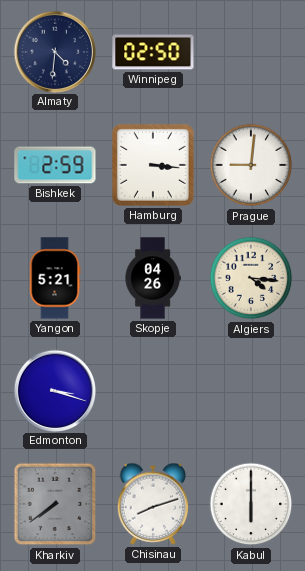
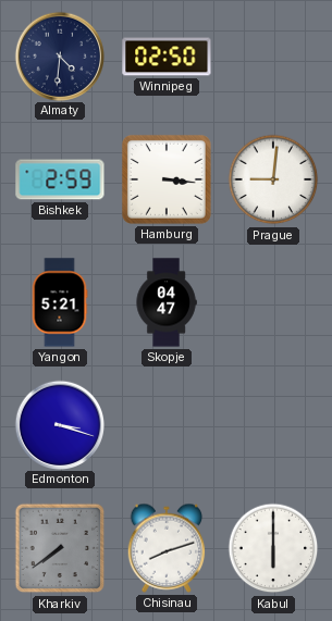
Skopje: 04:26 -> 04:47
Algiers: 4:16 -> none
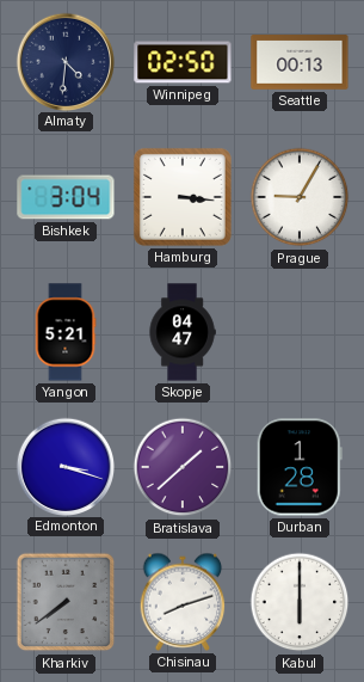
Seattle: none -> 00:13
Bishkek: 2:59 -> 3:04
Prague: 9:01 -> 9:05
Bratislava: none -> 1:38
Durban: none -> 1:28
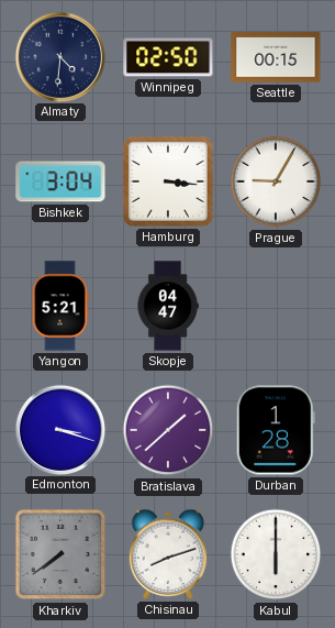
Seattle: 00:13 -> 00:15
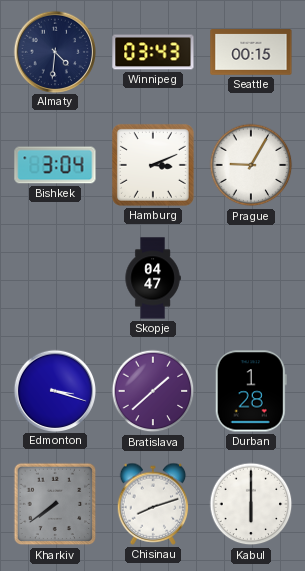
Winnipeg: 02:50 -> 03:43
Hamburg: 3:16 -> 3:11
Yangon: 5:21 -> none
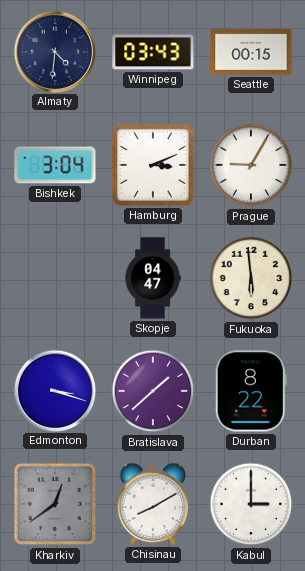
Fukuoka: none -> 5:59
Durban: 1:28 -> 8:22
Kharkiv: 7:39 -> 12:39
Chisinau: 8:12 -> 8:10
Kabul: 6:00 -> 3:00
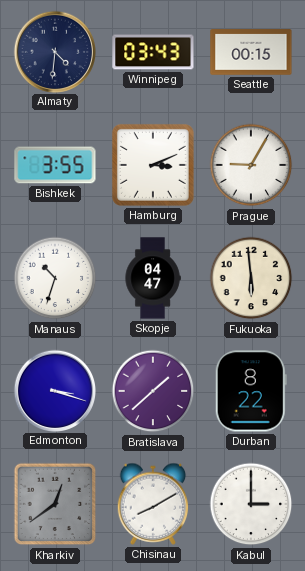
Bishkek: 3:04 -> 3:55
Manaus: none -> 10:33
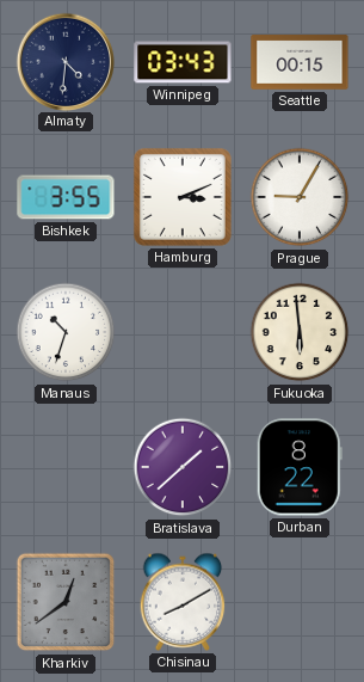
Skopje: 04:47 -> none
Edmonton: 3:18 -> none
Kabul: 3:00 -> none
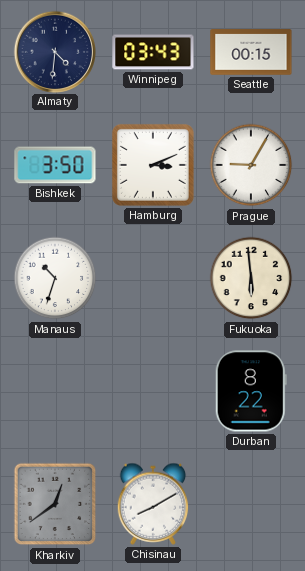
Bishkek: 3:55 -> 3:50
Bratislava: 1:38 -> none
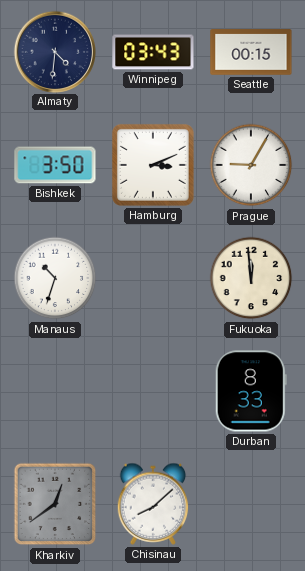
Fukuoka: 5:59 -> 11:59
Durban: 8:22 -> 8:33
Chisinau: 8:10 -> 8:08
